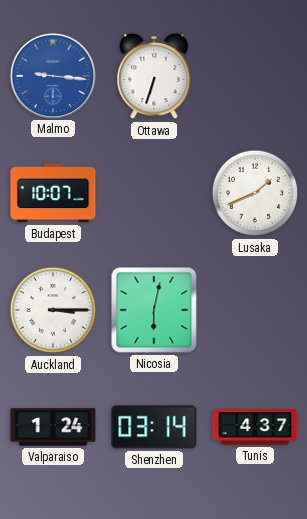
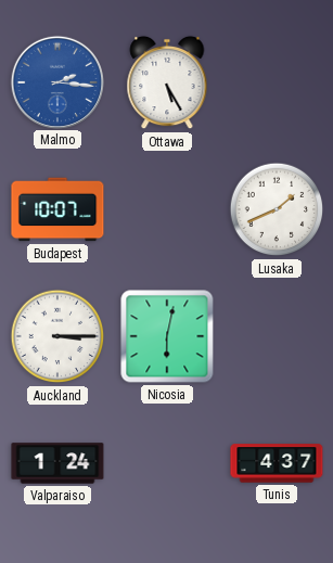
Malmo: 9:16 -> 2:16
Ottawa: 6:33 -> 5:25
Shenzhen: 03:14 -> none
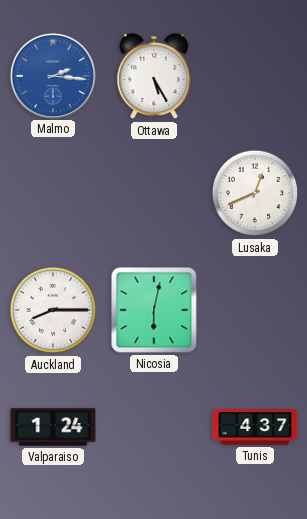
Budapest: 10:07 -> none
Lusaka: 1:41 -> 12:41
Auckland: 3:15 -> 8:15
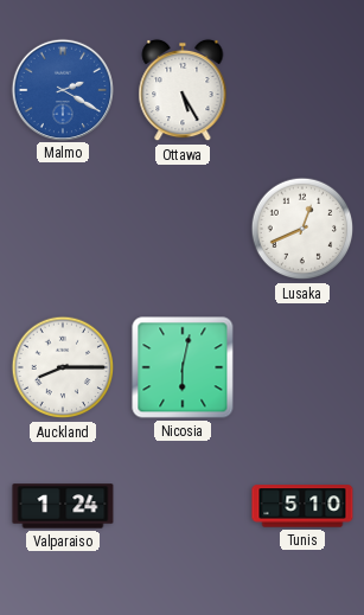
Malmo: 2:16 -> 2:20
Tunis: 4:37 -> 5:10
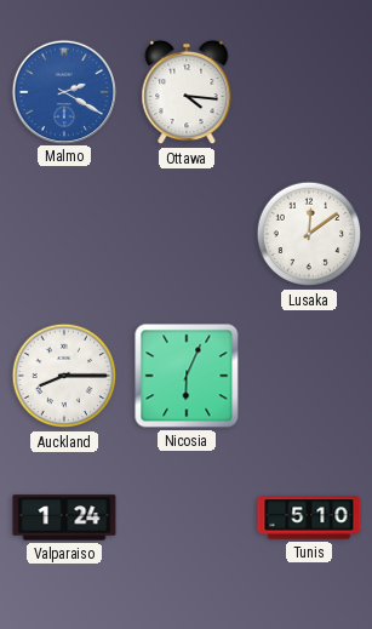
Ottawa: 5:25 -> 4:16
Lusaka: 12:41 -> 12:09
Nicosia: 6:02 -> 6:04
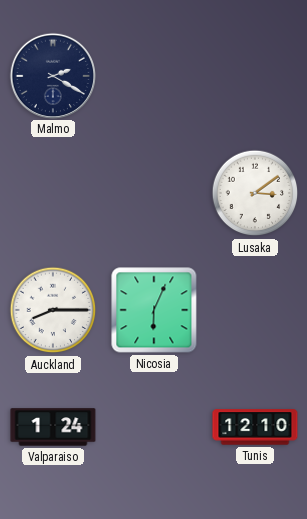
Malmo dial: blue -> navy
Ottawa: 4:16 -> none
Lusaka: 12:09 -> 3:09
Tunis: 5:10 -> 12:10
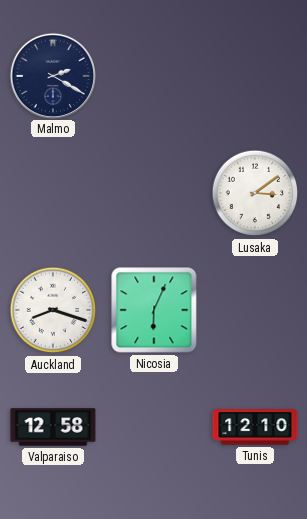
Auckland: 8:15 -> 8:18
Valparaiso: 1:24 -> 12:58
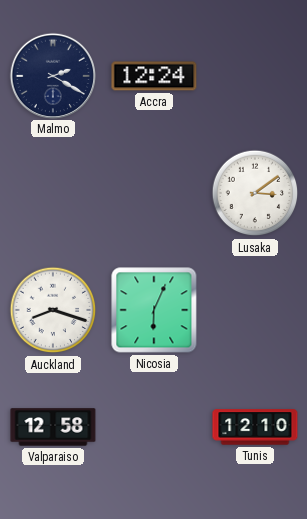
Accra: none -> 12:24
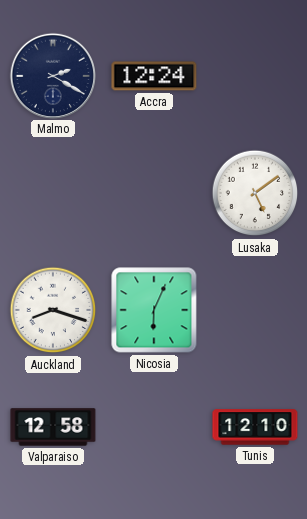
Lusaka: 3:09 -> 5:09
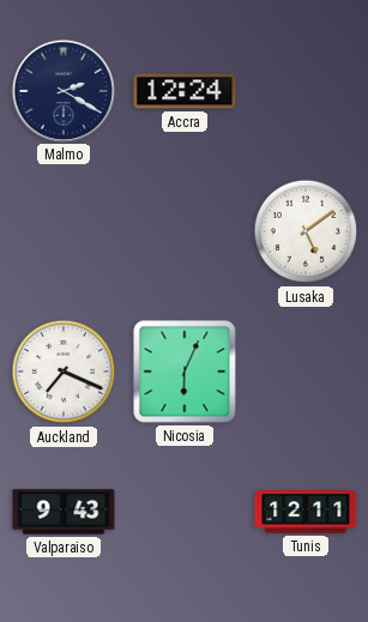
Auckland: 8:18 -> 7:19
Valparaiso: 12:58 -> 9:43
Tunis: 12:10 -> 12:11
